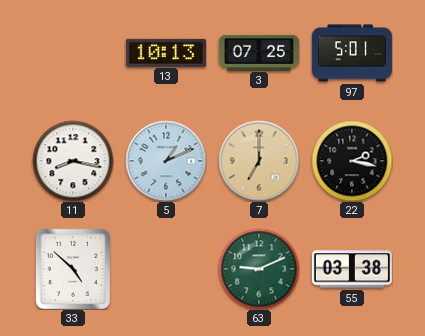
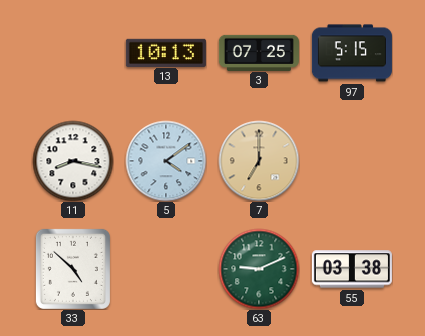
97: 5:01 -> 5:15
5: 1:11 -> 4:09
22: 2:17 -> none
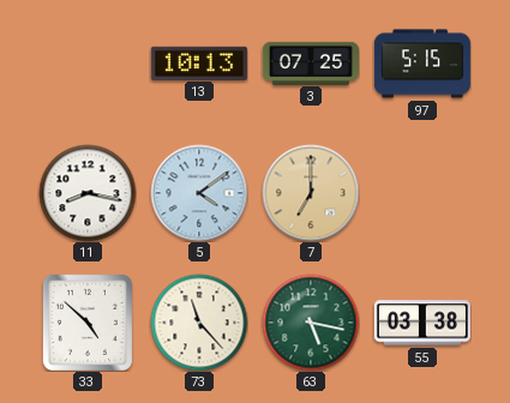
73: none -> 11:23
63: 9:11 -> 5:17
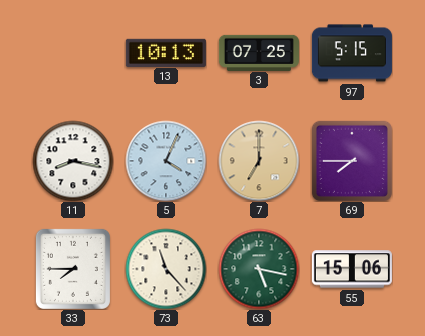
5: 4:09 -> 4:04
69: none -> 7:45
33: 4:52 -> 7:45
55: 03:38 -> 15:06
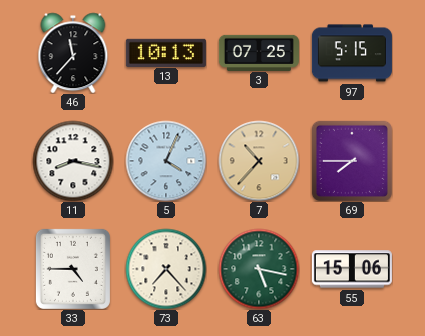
46: none -> 11:37
7: 7:00 -> 10:37
33: 7:45 -> 4:45
73: 11:23 -> 7:23
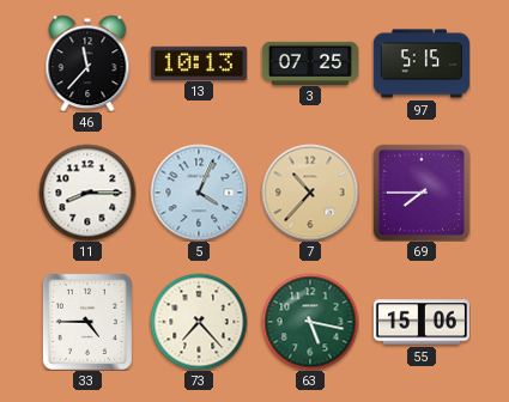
11: 8:17 -> 8:15
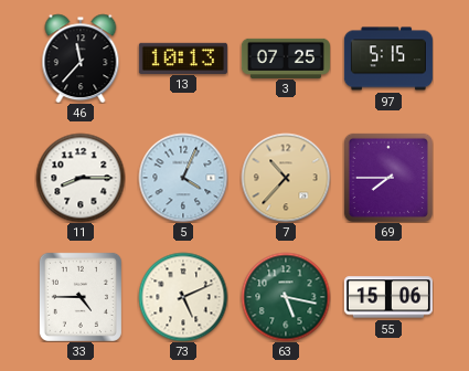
73: 7:23 -> 5:11
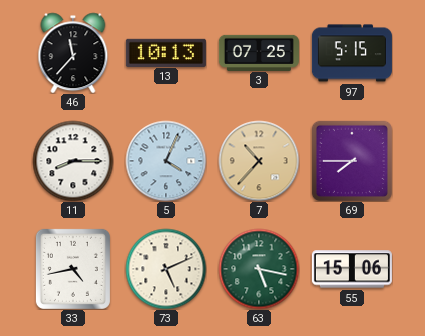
33: 4:45 -> 4:43
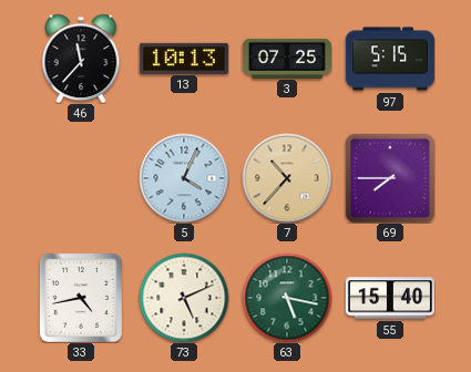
11: 8:15 -> none
55: 15:06 -> 15:40
